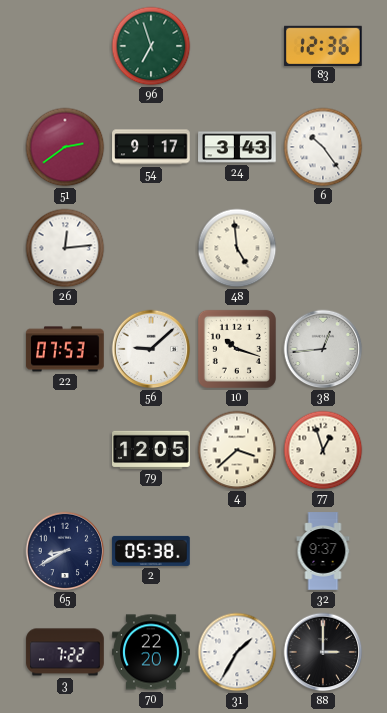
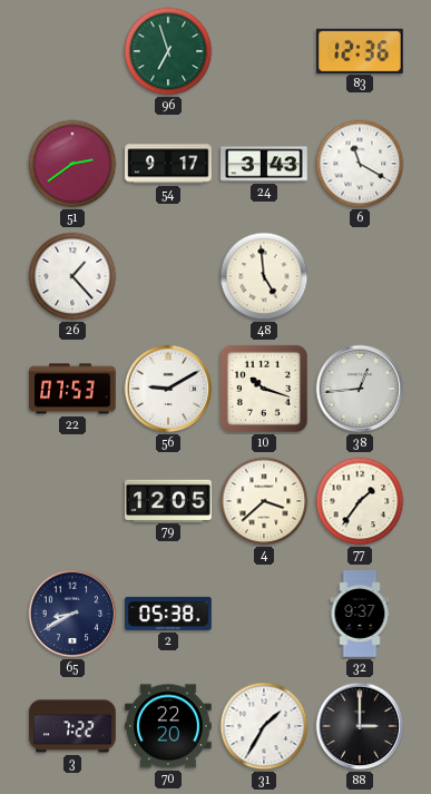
6: 10:24 -> 11:20
26: 12:14 -> 1:23
56: 9:08 -> 9:10
77: 12:57 -> 1:36
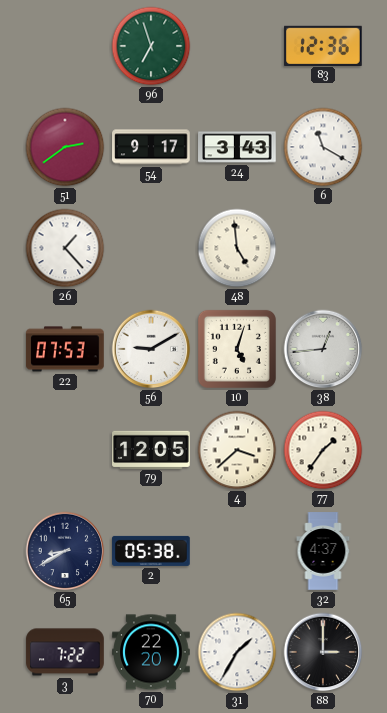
10: 10:18 -> 5:03
32: 9:37 -> 4:37
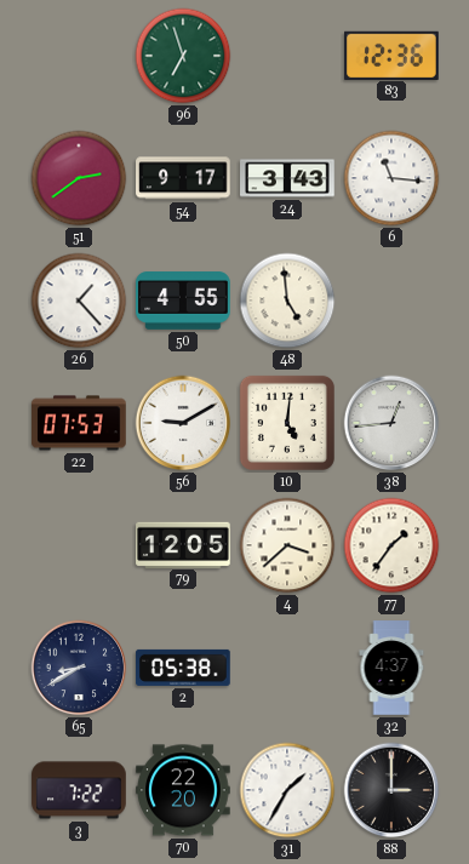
6: 11:20 -> 11:16
50: none -> 4:55
10: 5:03 -> 5:01
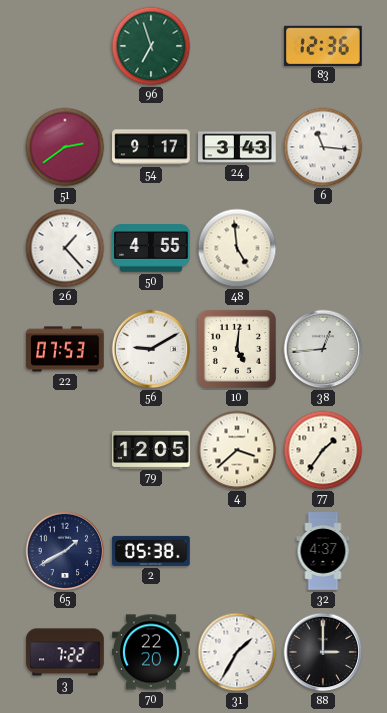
65: 8:40 -> 1:40
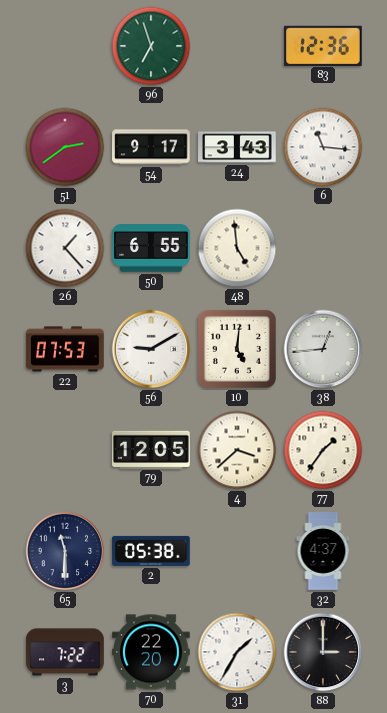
50: 4:55 -> 6:55
65: 1:40 -> 11:30
